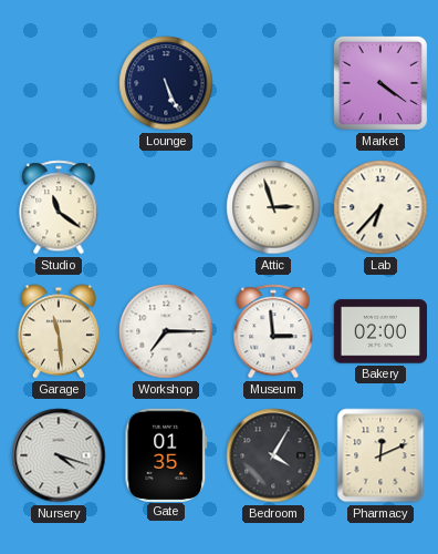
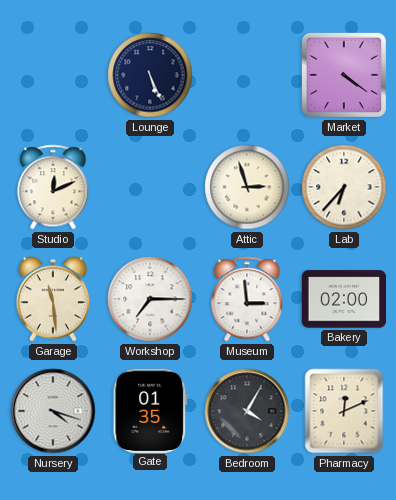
Studio: 11:21 -> 12:11
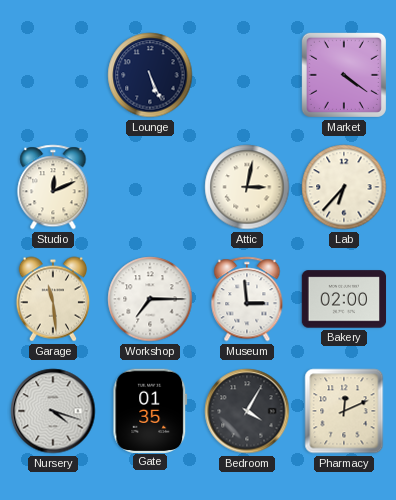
Attic: 2:57 -> 3:02
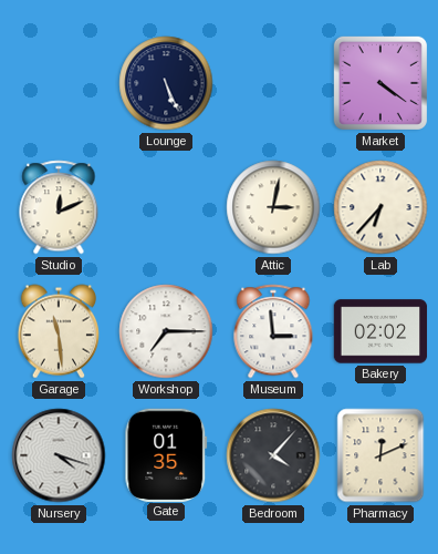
Bakery: 02:00 -> 02:02
Bedroom: 4:05 -> 4:07
